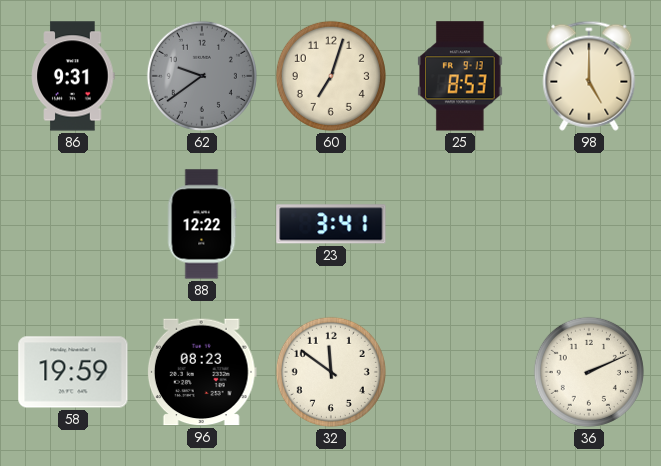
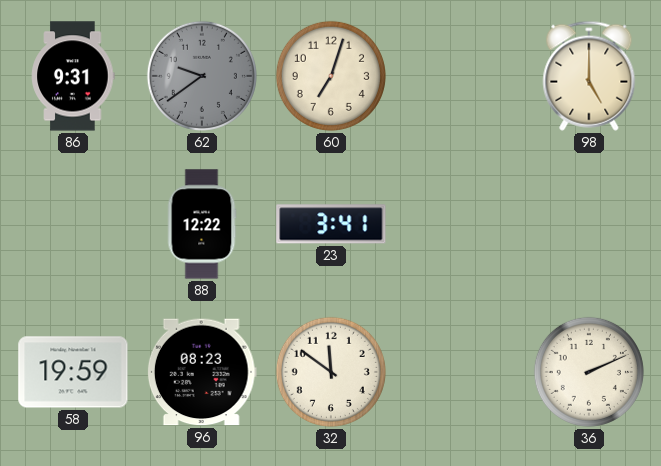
25: 8:53 -> none
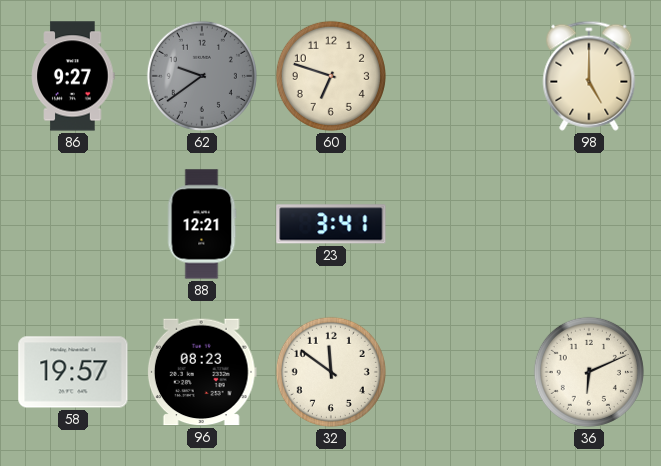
86: 9:31 -> 9:27
60: 7:03 -> 6:48
88: 12:22 -> 12:21
58: 19:59 -> 19:57
36: 2:11 -> 6:11
